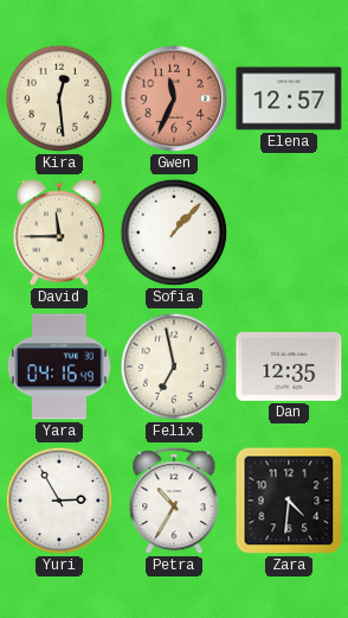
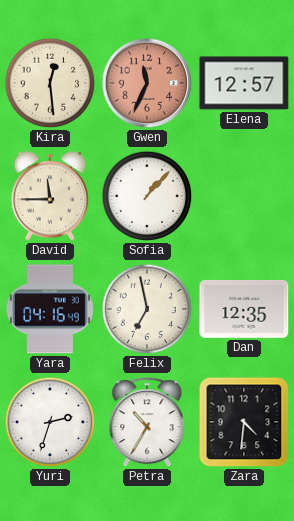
Yuri: 2:55 -> 2:33
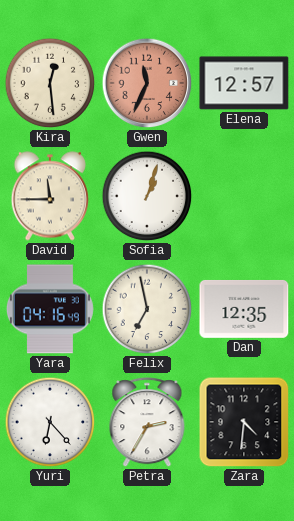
Sofia: 1:07 -> 1:03
Yuri: 2:33 -> 6:23
Petra: 10:35 -> 2:35
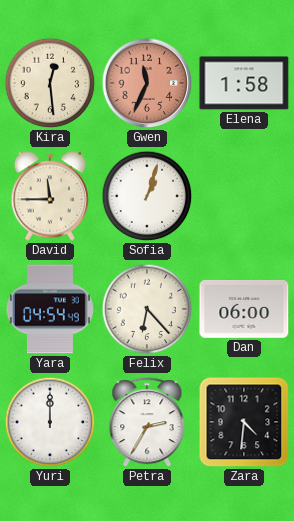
Elena: 12:57 -> 1:58
Yara: 04:16 -> 04:54
Felix: 6:58 -> 6:23
Dan: 12:35 -> 06:00
Yuri: 6:23 -> 12:00
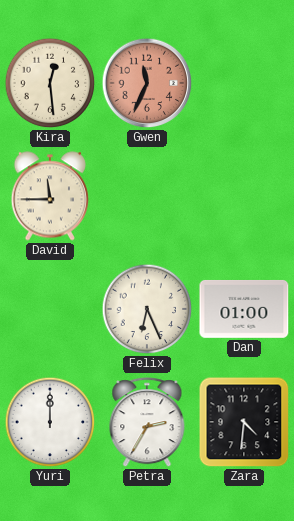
Elena: 1:58 -> none
Sofia: 1:03 -> none
Yara: 04:54 -> none
Felix: 6:23 -> 6:26
Dan: 06:00 -> 01:00
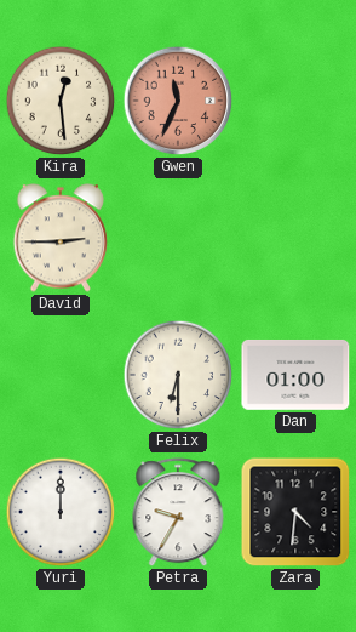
David: 11:45 -> 2:45
Felix: 6:26 -> 6:30
Petra: 2:35 -> 9:35
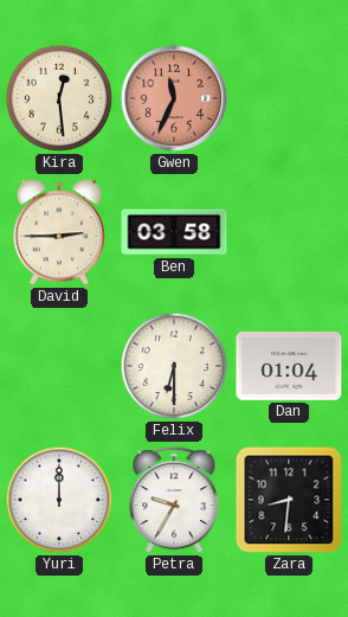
Ben: none -> 03:58
Dan: 01:00 -> 01:04
Zara: 4:31 -> 8:31
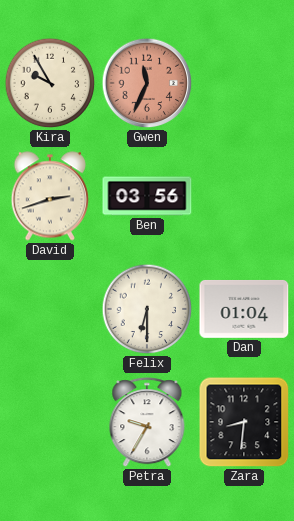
Kira: 12:29 -> 9:55
David: 2:45 -> 2:42
Ben: 03:58 -> 03:56
Yuri: 12:00 -> none
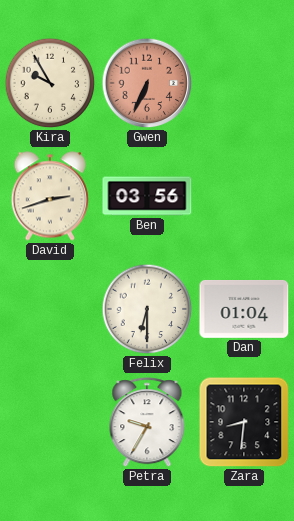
Gwen: 11:34 -> 6:34
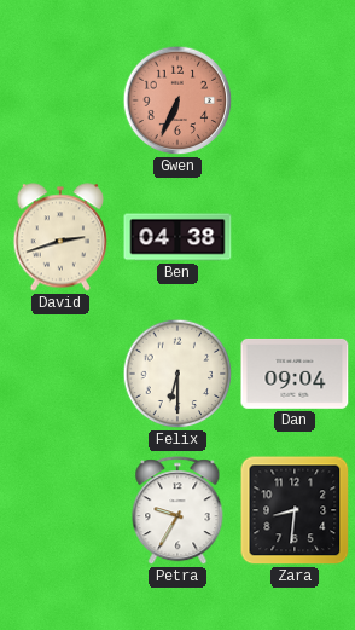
Kira: 9:55 -> none
Ben: 03:56 -> 04:38
Dan: 01:04 -> 09:04
